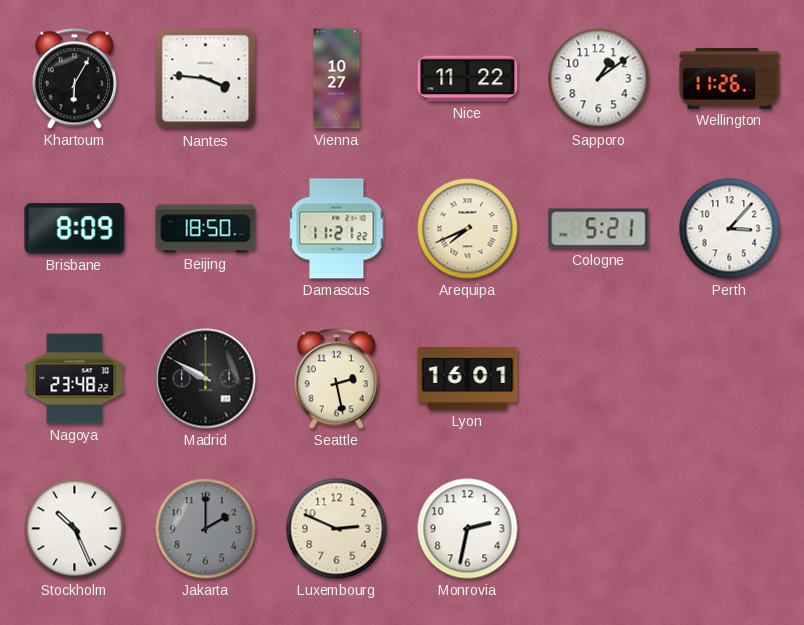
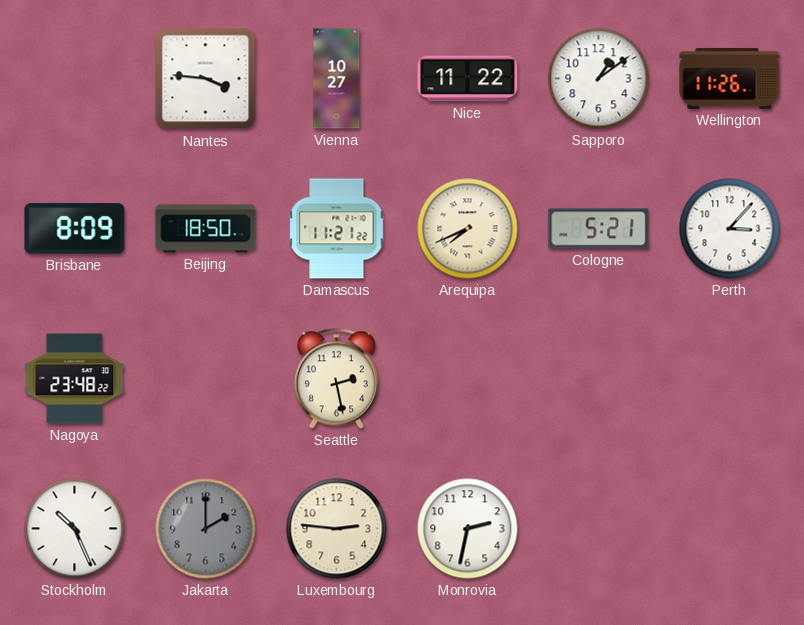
Khartoum: 6:05 -> none
Madrid: 9:50 -> none
Lyon: 16:01 -> none
Luxembourg: 2:49 -> 2:46
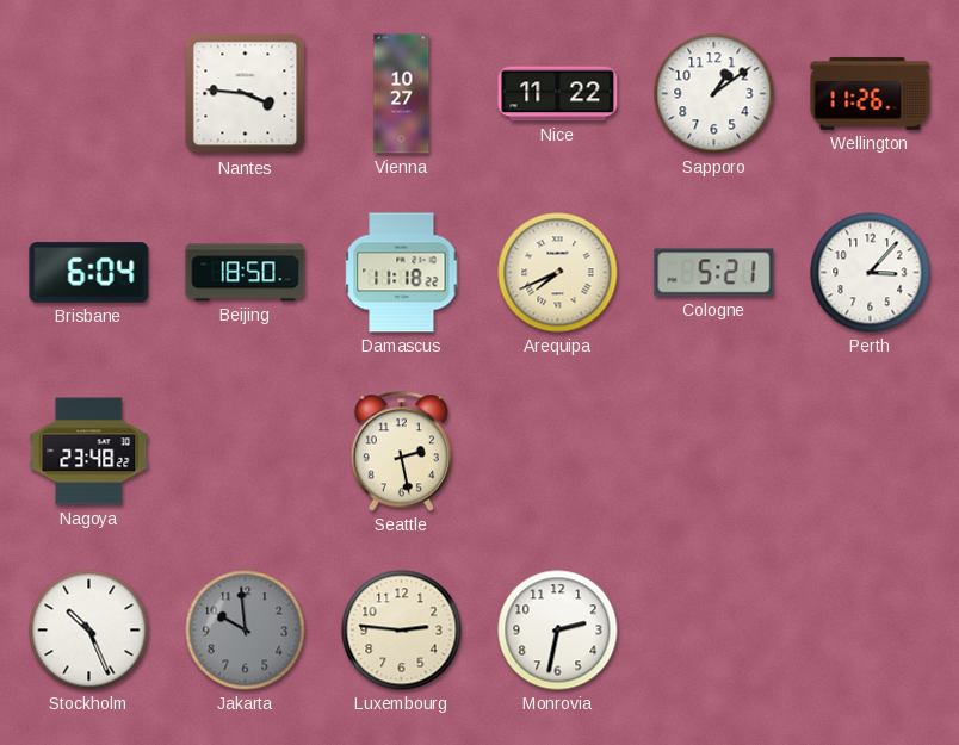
Brisbane: 8:09 -> 6:04
Damascus: 11:21 -> 11:18
Jakarta: 2:00 -> 9:59
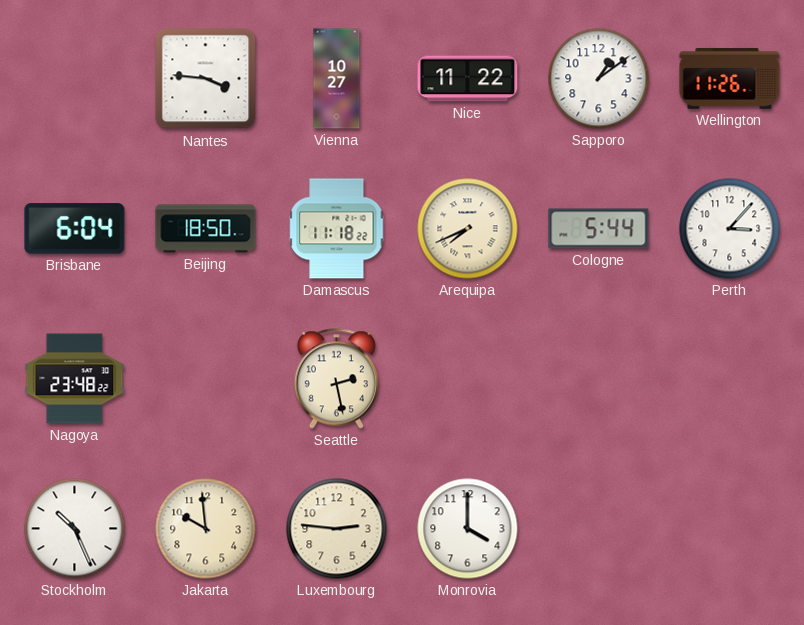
Cologne: 5:21 -> 5:44
Jakarta dial: grey -> cream
Monrovia: 2:32 -> 4:00
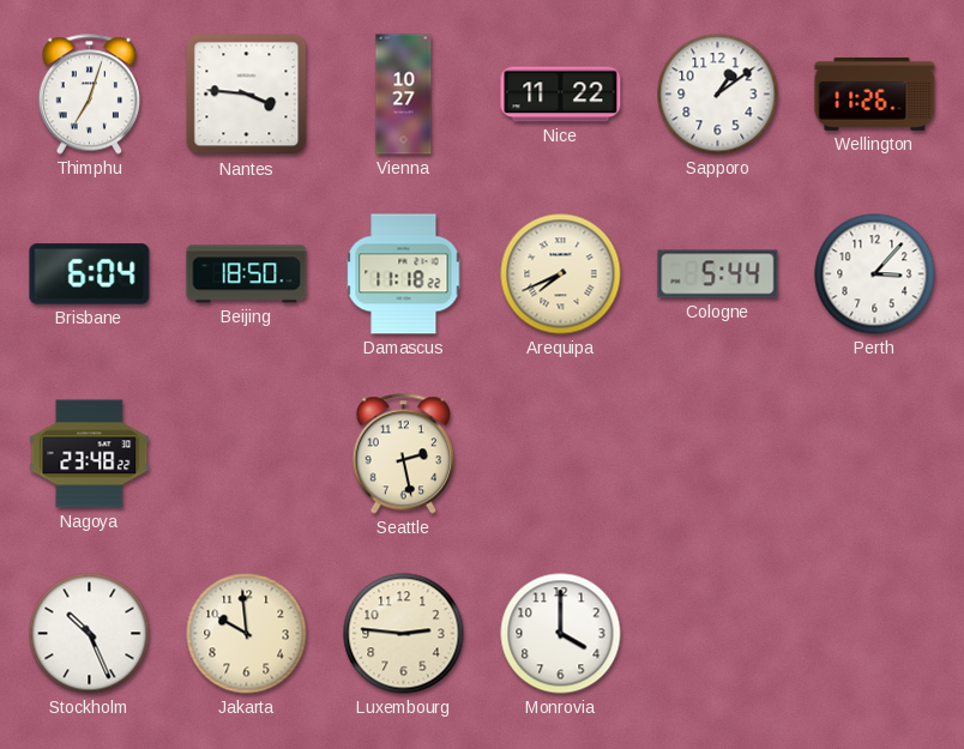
Thimphu: none -> 7:03
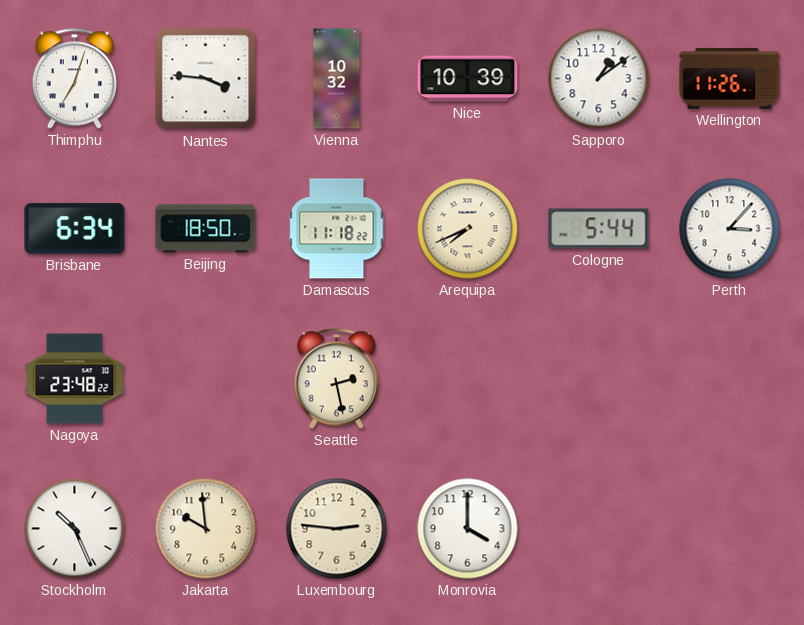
Vienna: 10:27 -> 10:32
Nice: 11:22 -> 10:39
Brisbane: 6:04 -> 6:34
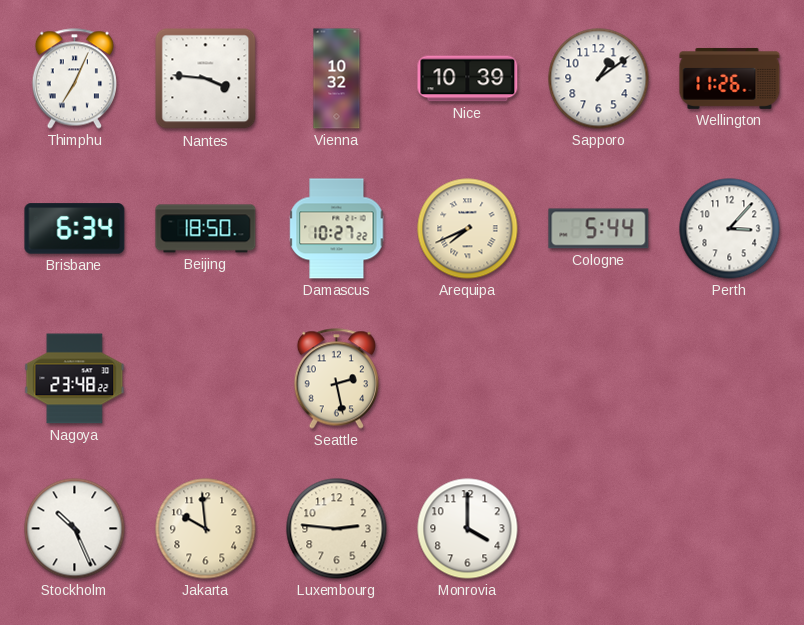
Thimphu: 7:03 -> 7:04
Damascus: 11:18 -> 10:27
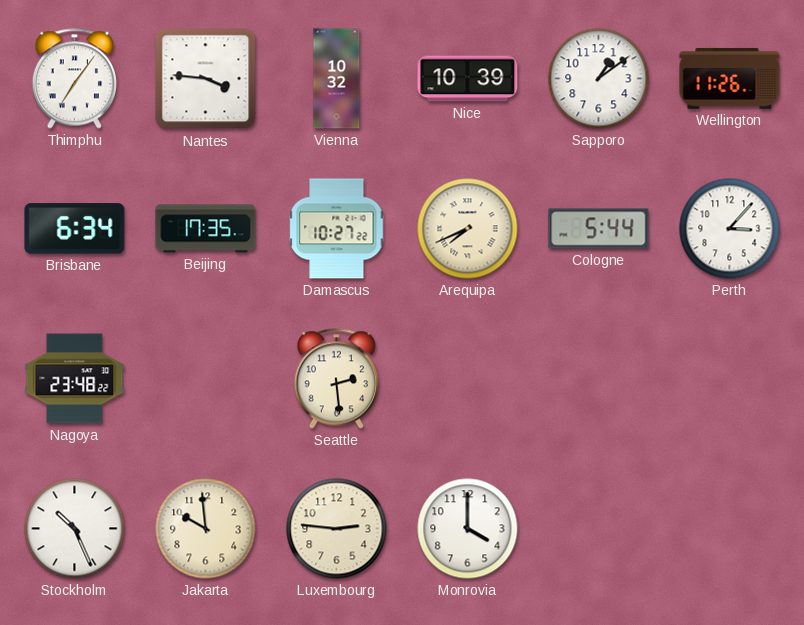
Thimphu: 7:04 -> 7:06
Beijing: 18:50 -> 17:35
Seattle: 2:28 -> 2:29
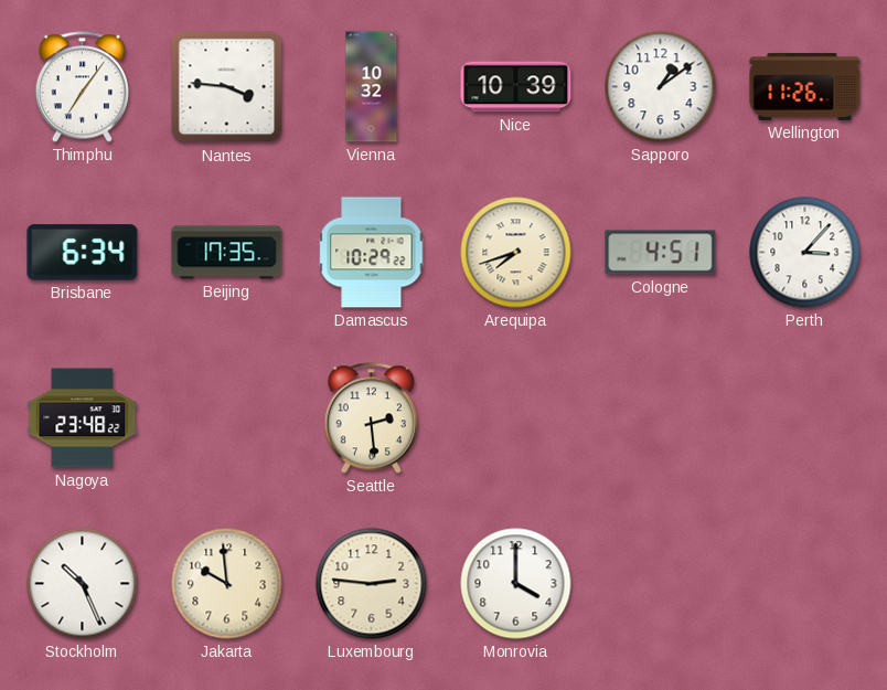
Damascus: 10:27 -> 10:29
Arequipa: 7:41 -> 7:42
Cologne: 5:44 -> 4:51
